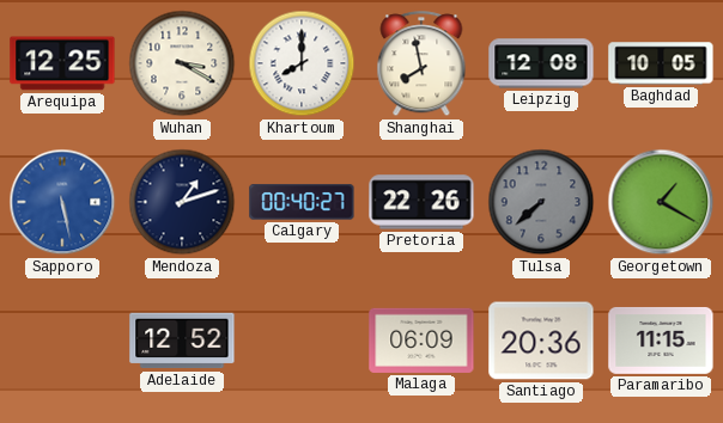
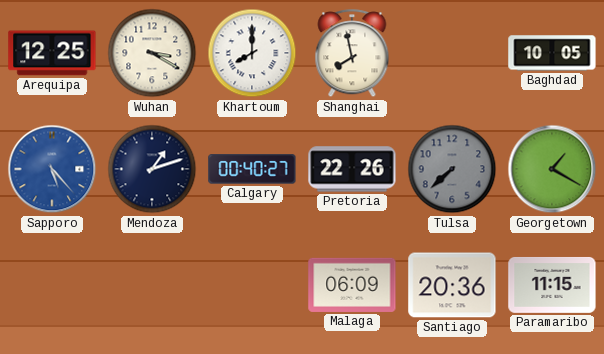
Leipzig: 12:08 -> none
Sapporo: 5:28 -> 5:23
Adelaide: 12:52 -> none
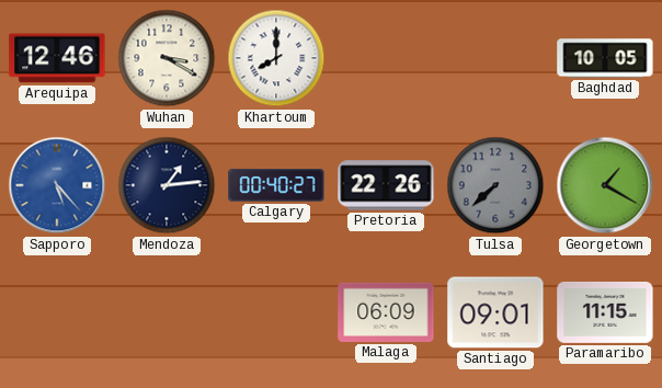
Arequipa: 12:25 -> 12:46
Shanghai: 7:58 -> none
Mendoza: 1:12 -> 1:14
Santiago: 20:36 -> 09:01
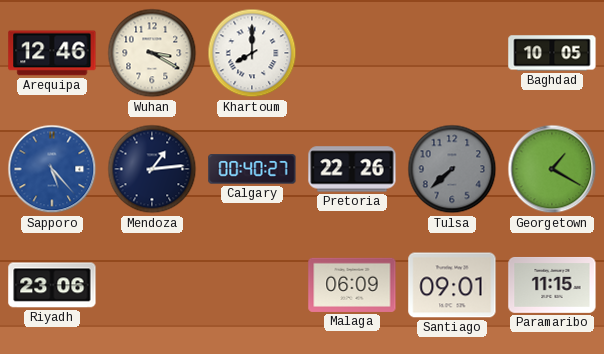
Riyadh: none -> 23:06
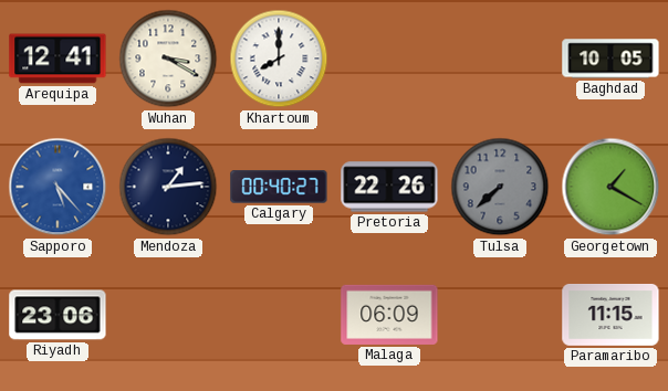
Arequipa: 12:46 -> 12:41
Santiago: 09:01 -> none
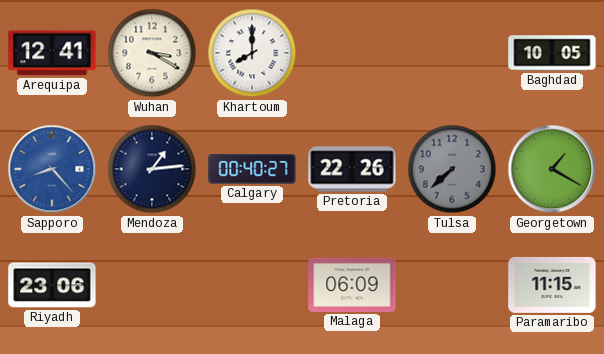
Sapporo: 5:23 -> 8:23
